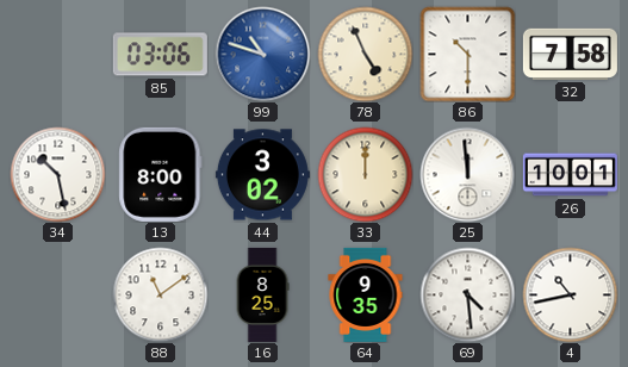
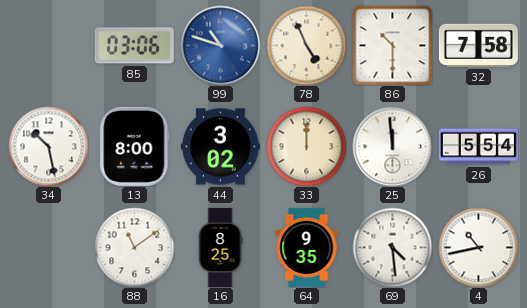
26: 10:01 -> 5:54
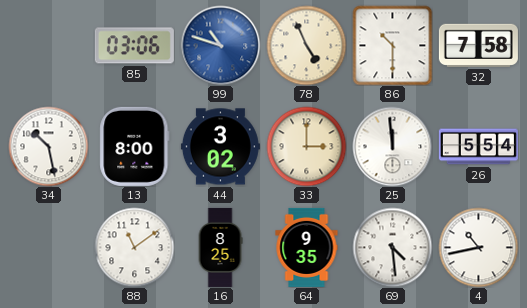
33: 12:00 -> 3:00
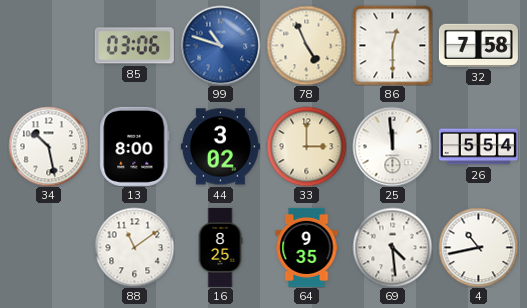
86: 10:30 -> 12:30
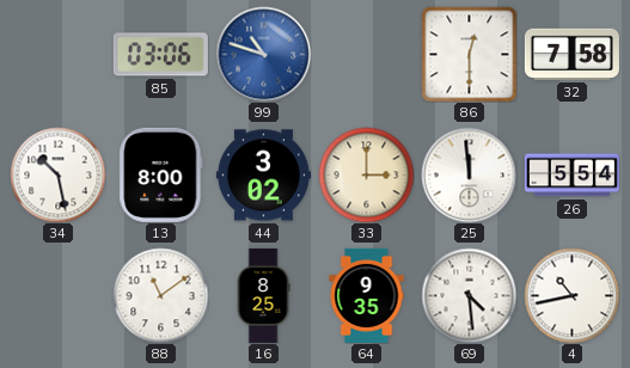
78: 4:56 -> none
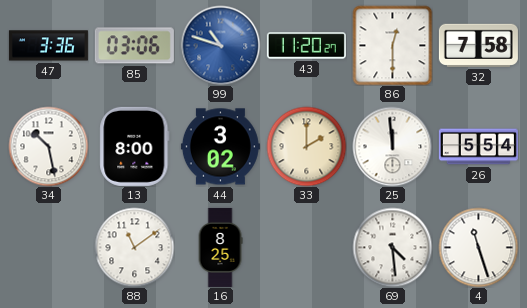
47: none -> 3:36
43: none -> 11:20
33: 3:00 -> 2:00
64: 9:35 -> none
4: 10:43 -> 11:27
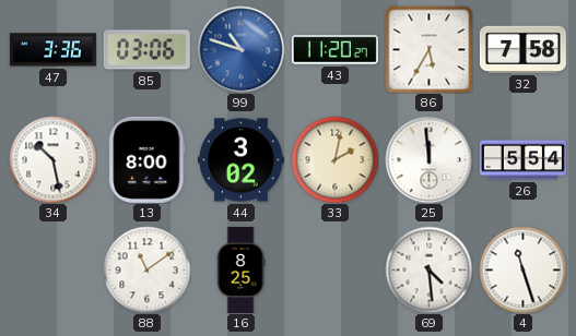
86: 12:30 -> 5:35
33: 2:00 -> 2:02
